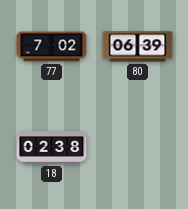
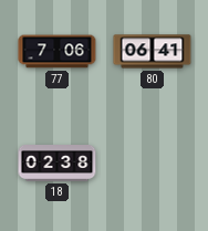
77: 7:02 -> 7:06
80: 06:39 -> 06:41
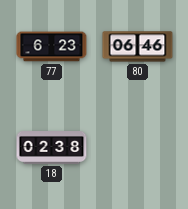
77: 7:06 -> 6:23
80: 06:41 -> 06:46
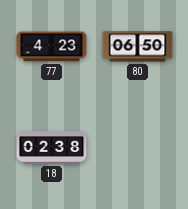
77: 6:23 -> 4:23
80: 06:46 -> 06:50
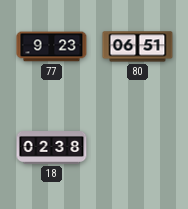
77: 4:23 -> 9:23
80: 06:50 -> 06:51
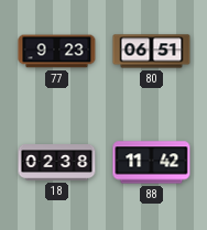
88: none -> 11:42
